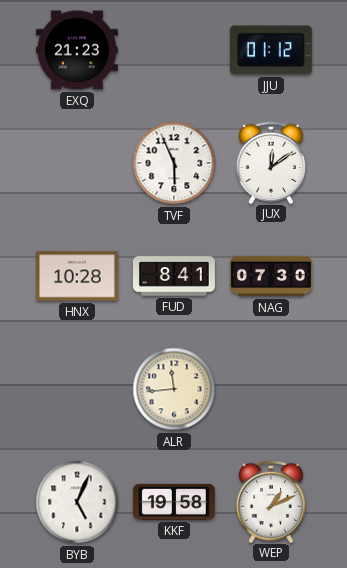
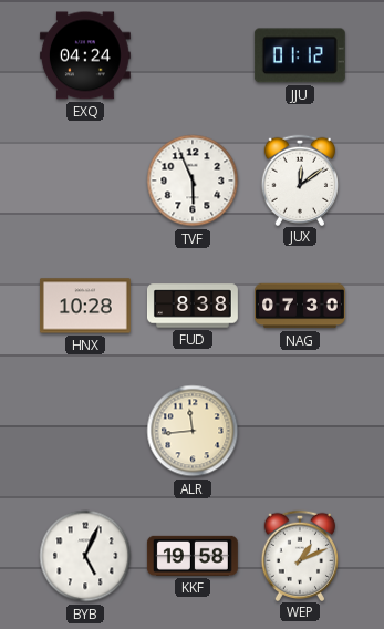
EXQ: 21:23 -> 04:24
FUD: 8:41 -> 8:38
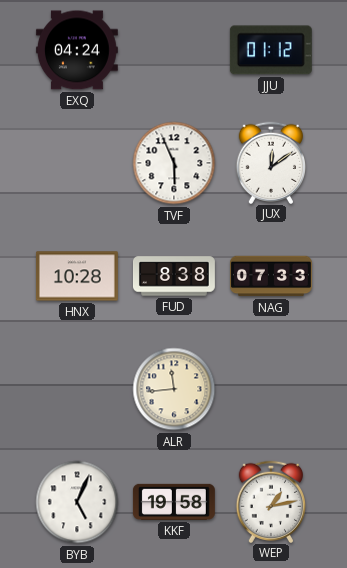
NAG: 07:30 -> 07:33
WEP: 1:11 -> 1:13
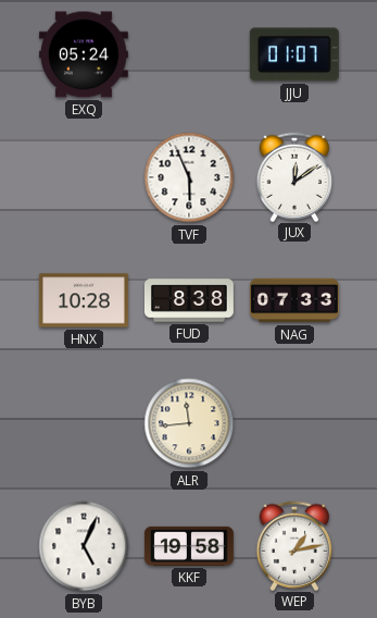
EXQ: 04:24 -> 05:24
JJU: 01:12 -> 01:07
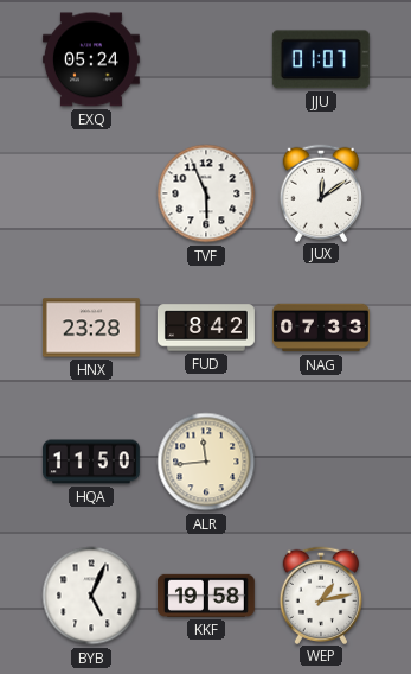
HNX: 10:28 -> 23:28
FUD: 8:38 -> 8:42
HQA: none -> 11:50
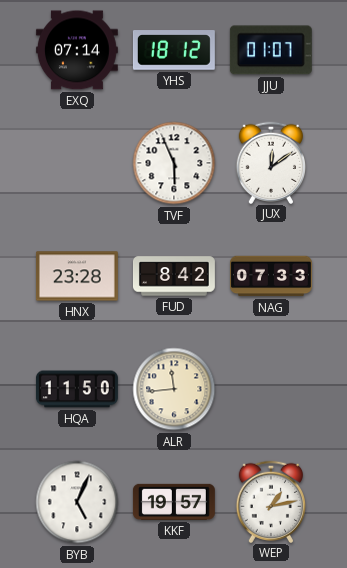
EXQ: 05:24 -> 07:14
YHS: none -> 18:12
KKF: 19:58 -> 19:57
